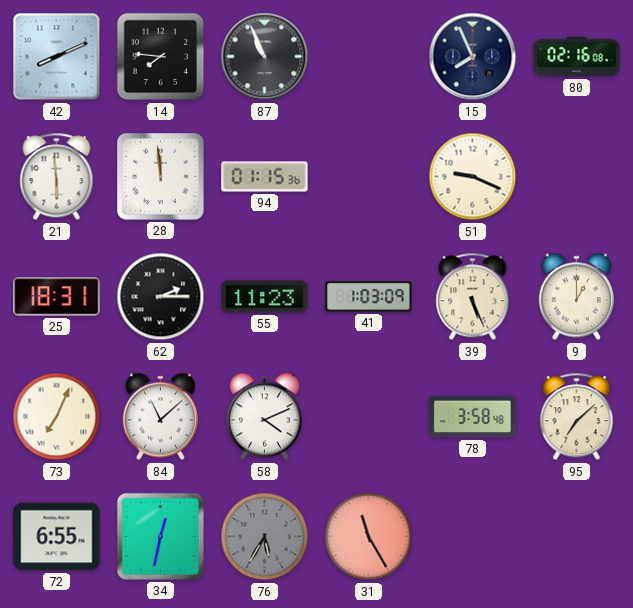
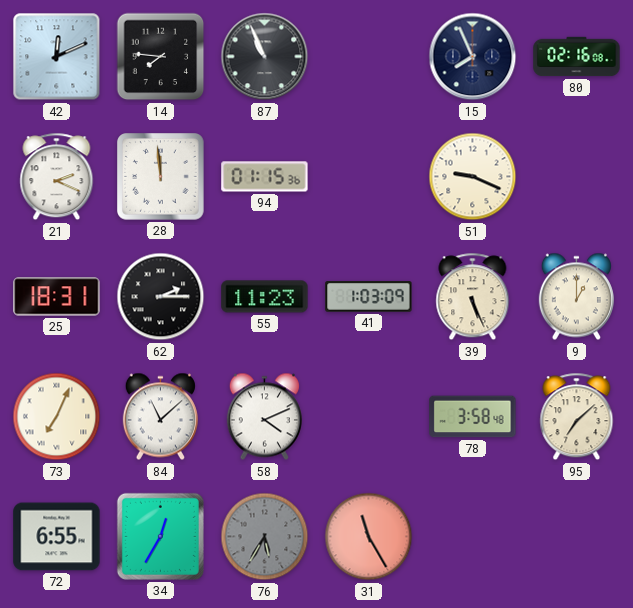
42: 8:11 -> 12:11
21: 5:59 -> 2:19
34: 12:32 -> 12:35
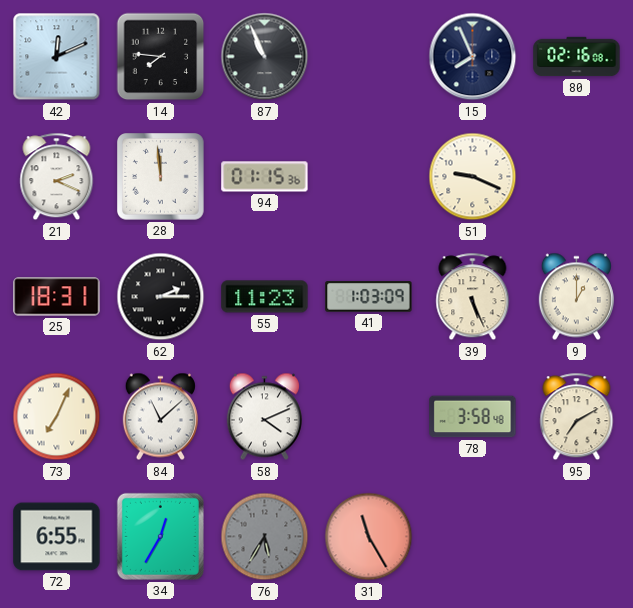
95: 7:08 -> 7:10
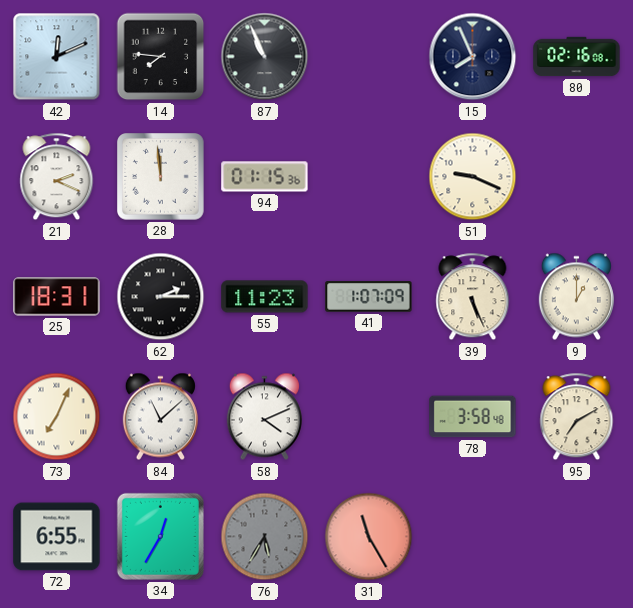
41: 1:03 -> 1:07
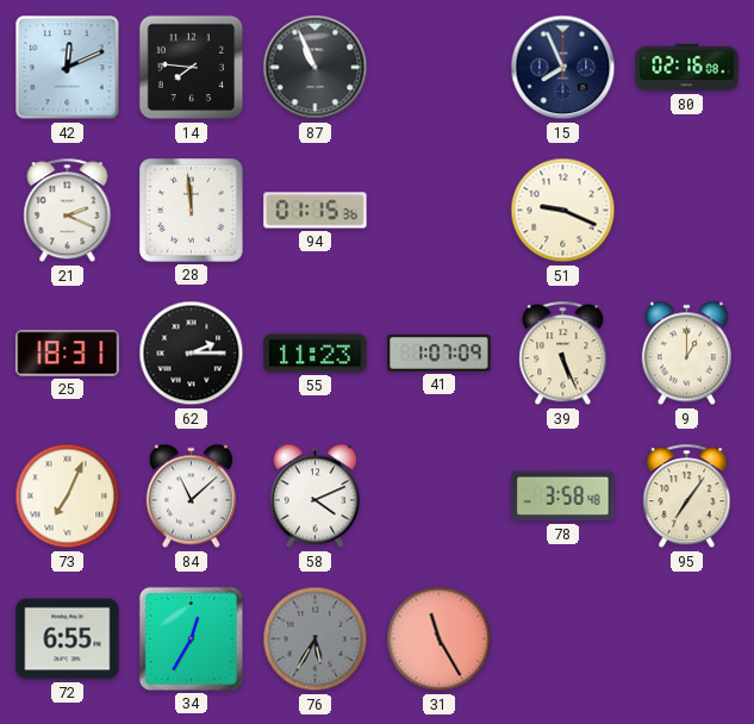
95: 7:10 -> 7:06
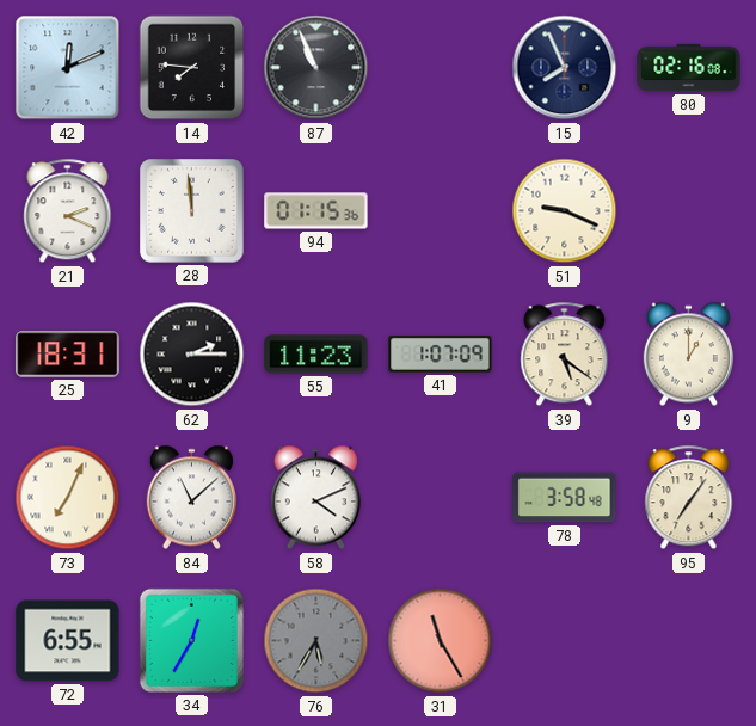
39: 5:26 -> 5:21
